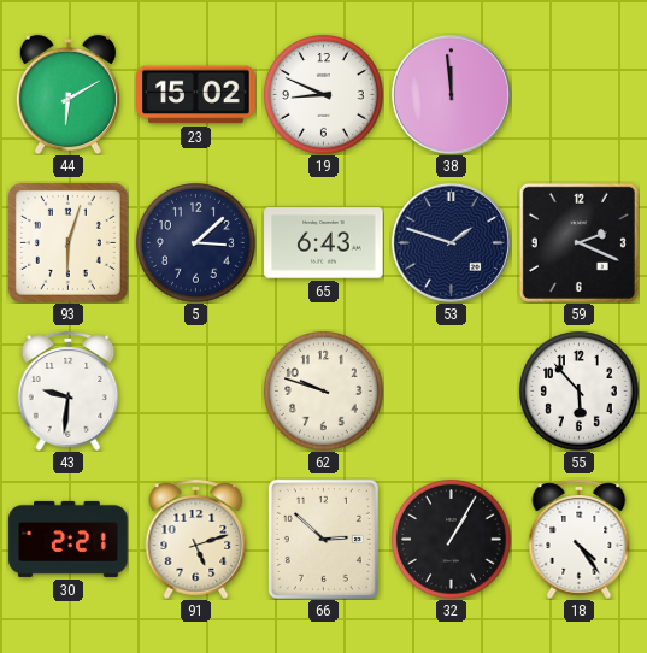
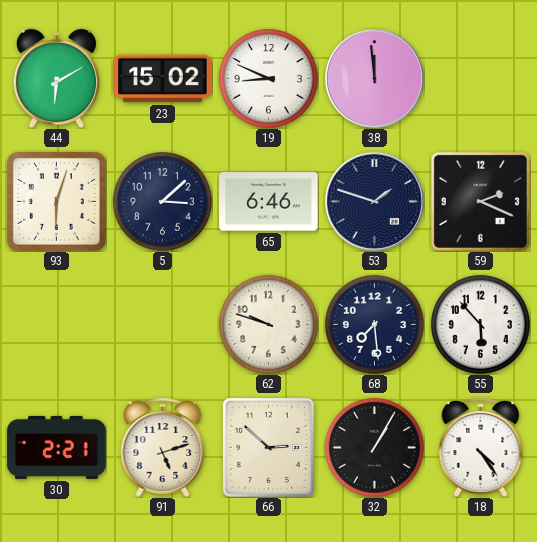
65: 6:43 -> 6:46
43: 9:31 -> none
68: none -> 7:29
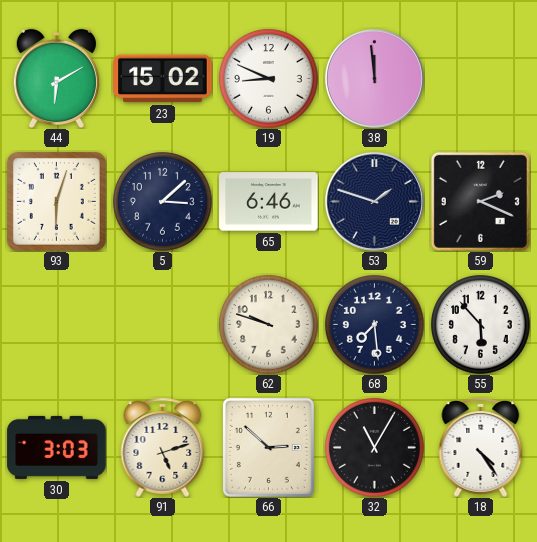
30: 2:21 -> 3:03
32: 1:05 -> 11:05
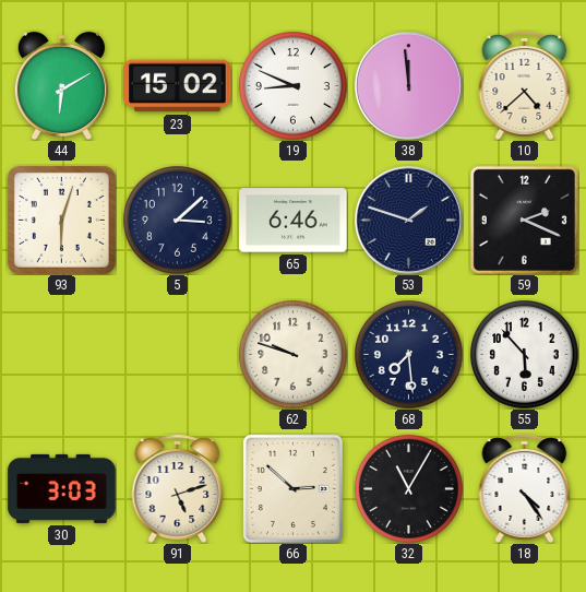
10: none -> 4:38
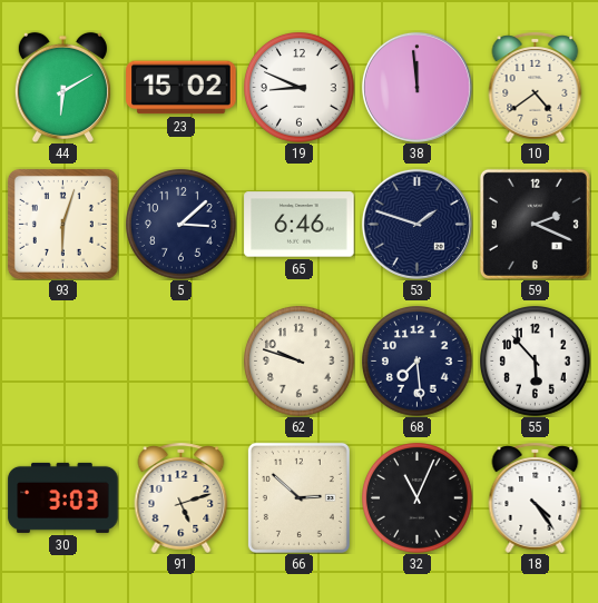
10: 4:38 -> 4:39
32: 11:05 -> 11:04
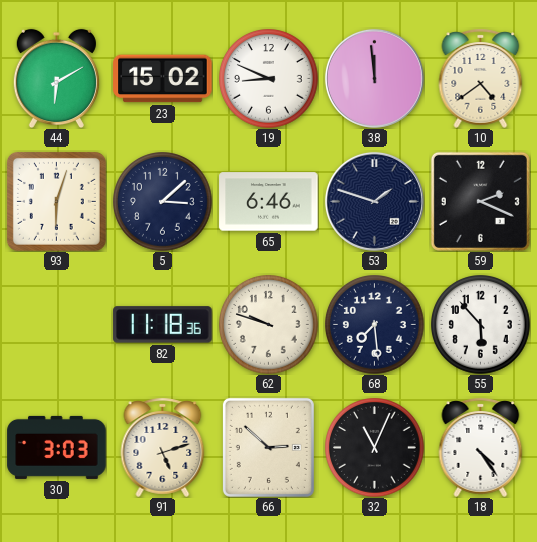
82: none -> 11:18
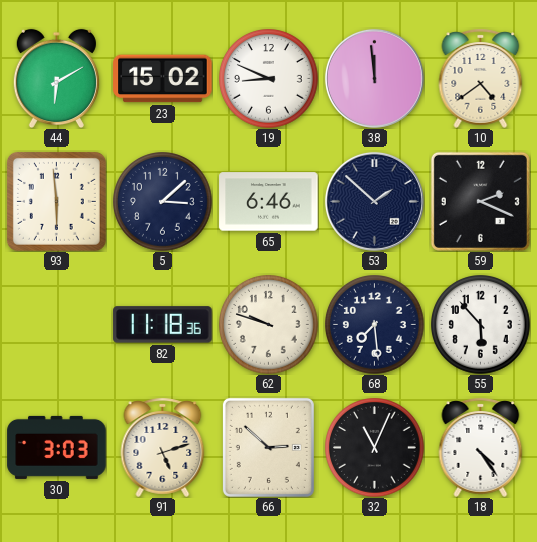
93: 6:03 -> 5:59
53: 1:48 -> 1:52
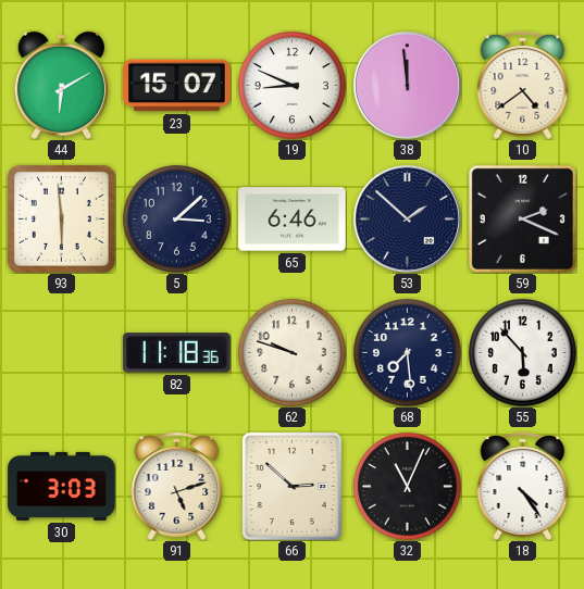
23: 15:02 -> 15:07
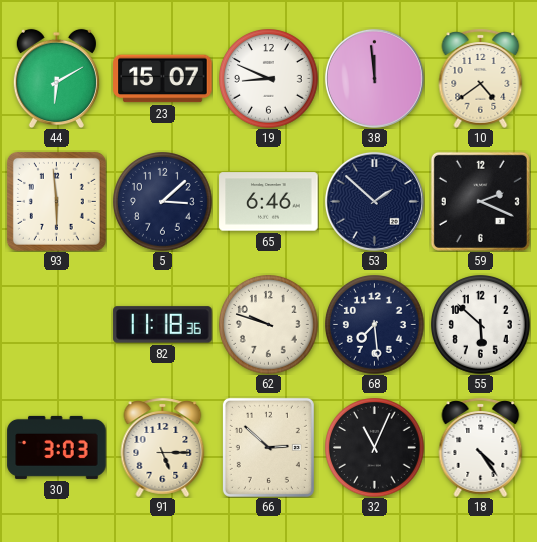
55: 5:53 -> 5:52
91: 5:12 -> 5:15
